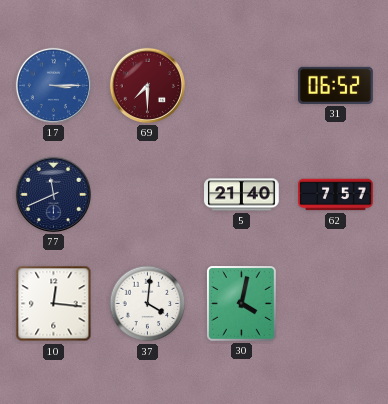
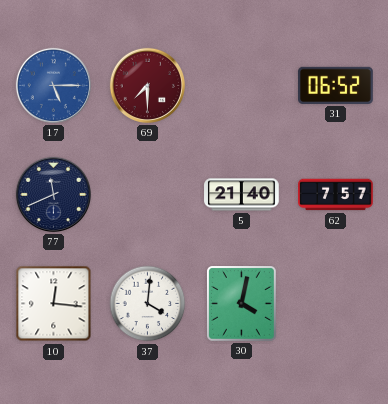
17: 3:15 -> 5:15
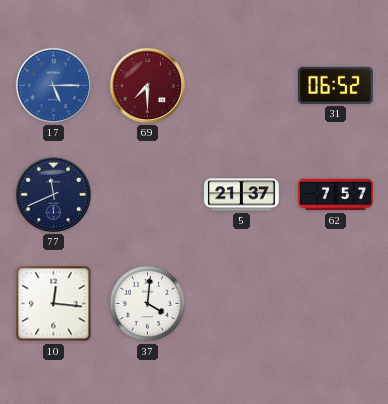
5: 21:40 -> 21:37
30: 4:02 -> none
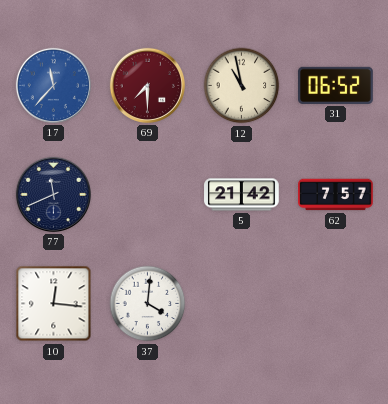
17: 5:15 -> 11:37
12: none -> 10:58
5: 21:37 -> 21:42
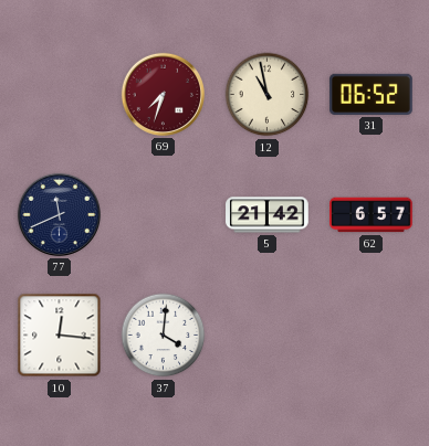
17: 11:37 -> none
69: 7:30 -> 7:33
62: 7:57 -> 6:57
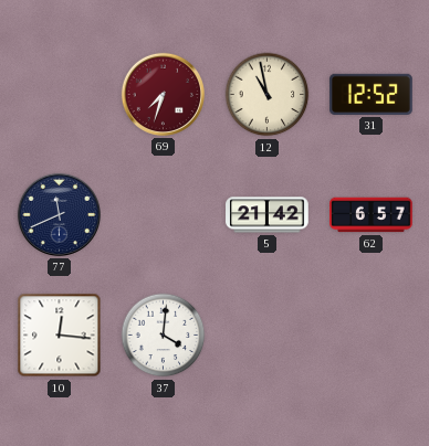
31: 06:52 -> 12:52
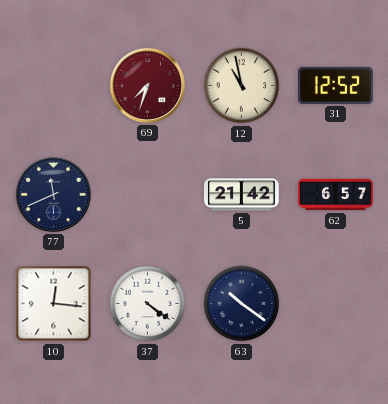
37: 4:01 -> 4:21
63: none -> 10:21
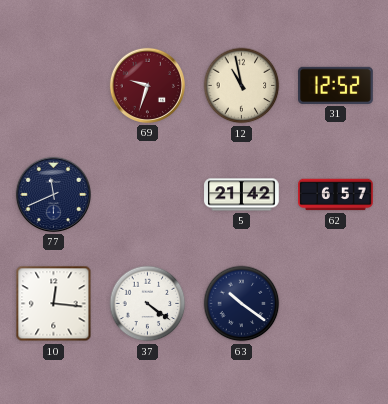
69: 7:33 -> 9:33
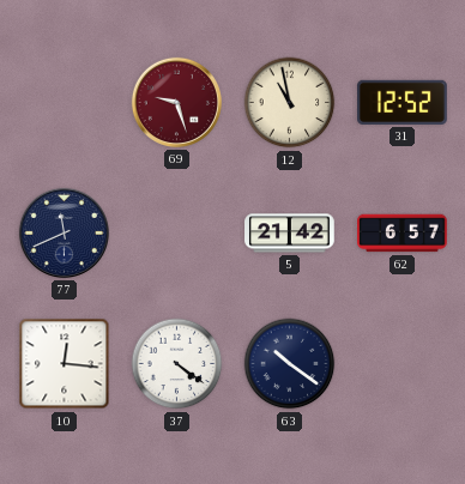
69: 9:33 -> 9:27
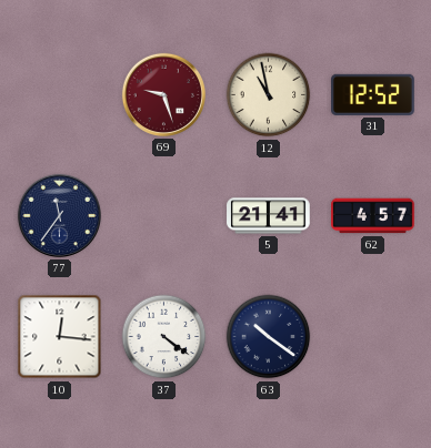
77: 11:41 -> 11:36
5: 21:42 -> 21:41
62: 6:57 -> 4:57
